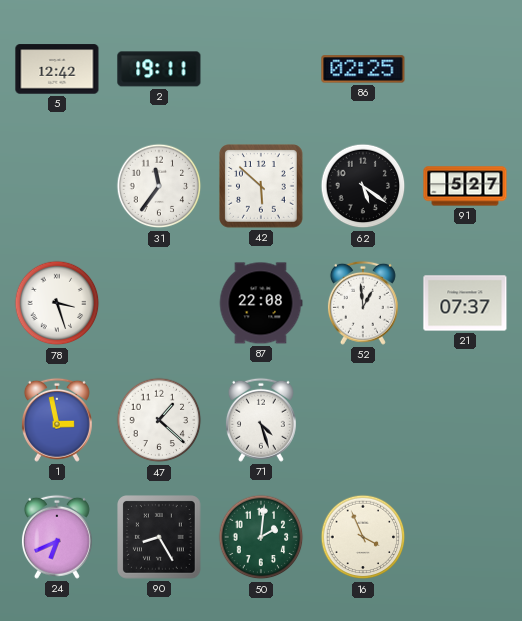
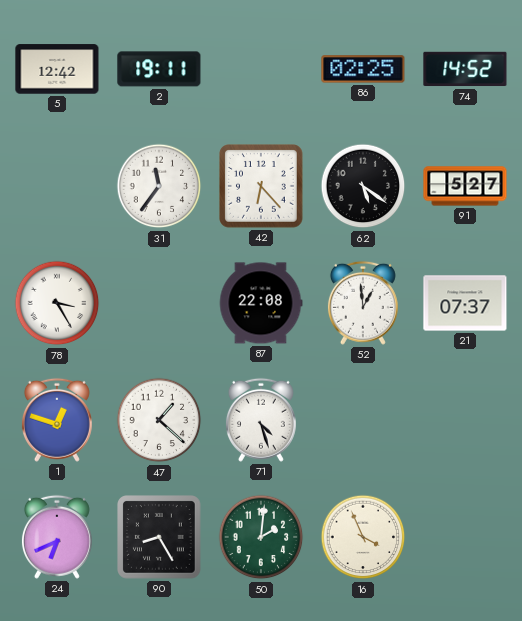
74: none -> 14:52
42: 5:52 -> 6:23
78: 3:27 -> 3:25
1: 2:58 -> 12:48
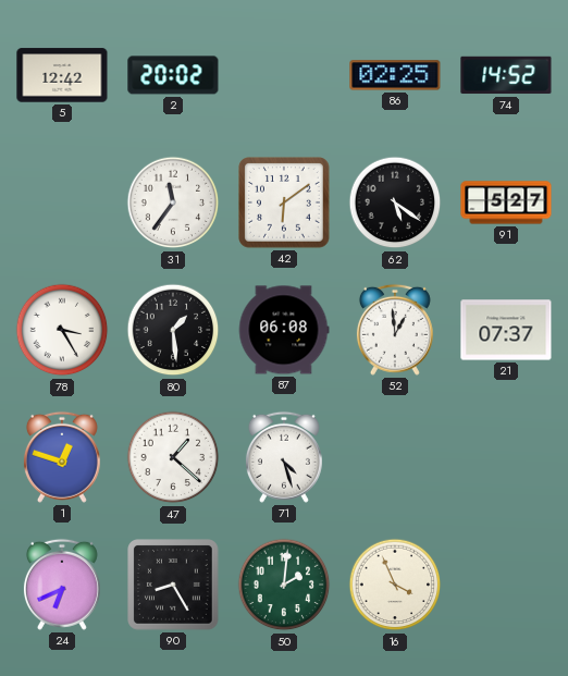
2: 19:11 -> 20:02
42: 6:23 -> 6:09
80: none -> 1:29
87: 22:08 -> 06:08
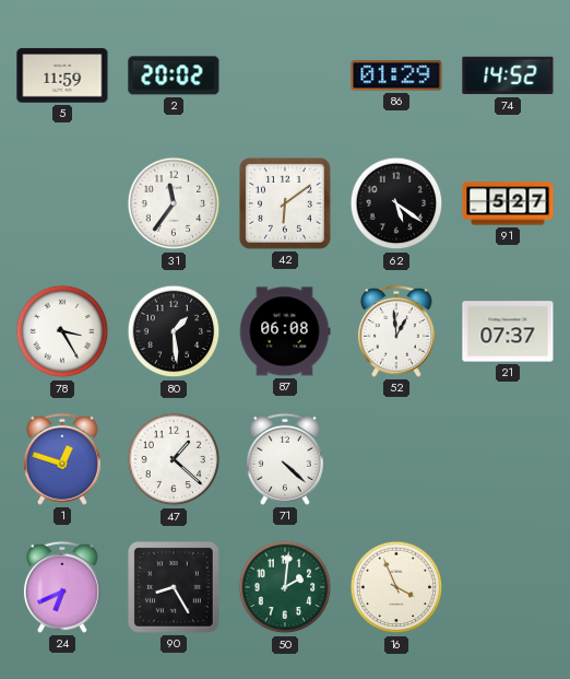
5: 12:42 -> 11:59
86: 02:25 -> 01:29
71: 4:27 -> 4:22
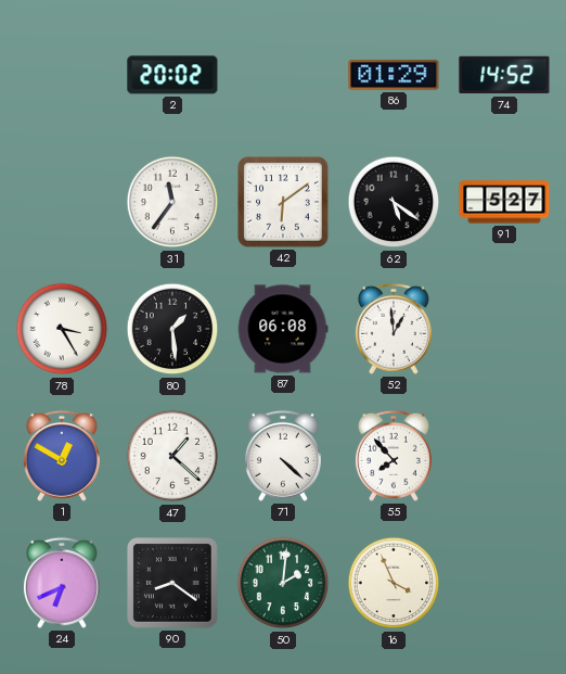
5: 11:59 -> none
21: 07:37 -> none
1: 12:48 -> 12:50
55: none -> 7:53
90: 8:25 -> 8:21
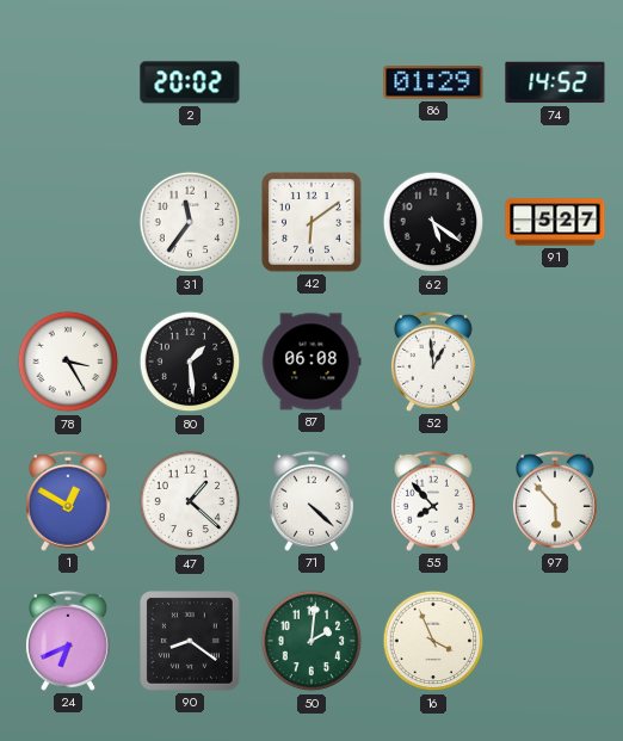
97: none -> 5:53
